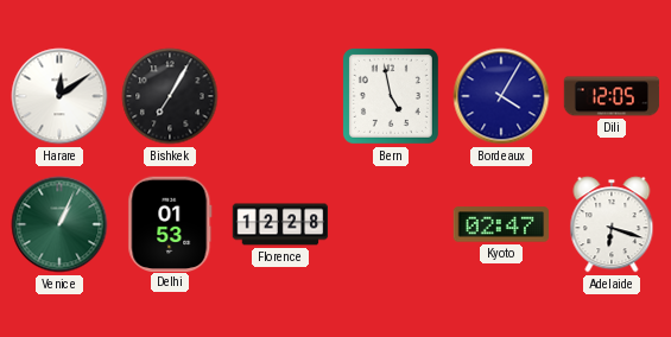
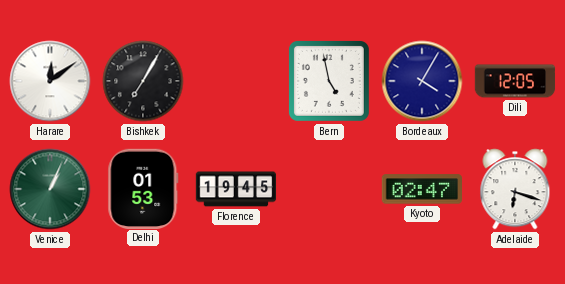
Florence: 12:28 -> 19:45
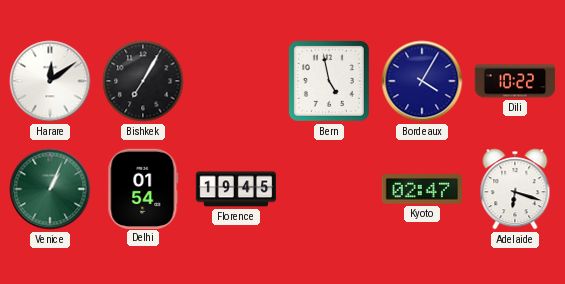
Dili: 12:05 -> 10:22
Delhi: 01:53 -> 01:54
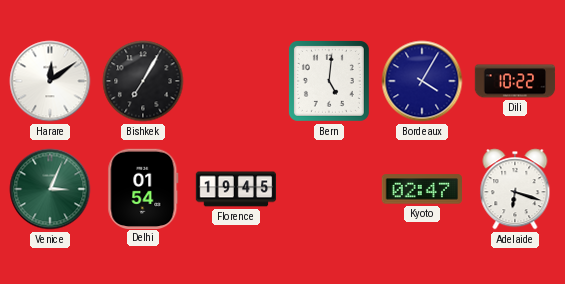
Bern: 4:58 -> 5:01
Venice: 1:04 -> 3:04
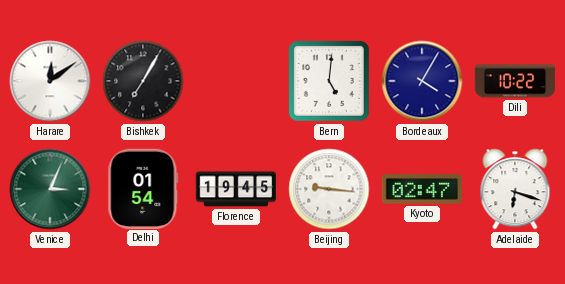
Beijing: none -> 9:16
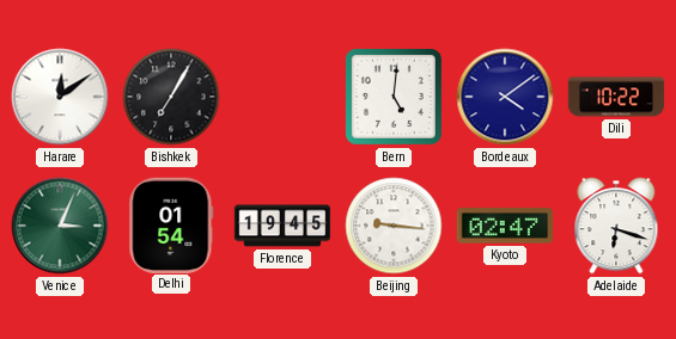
Bordeaux: 4:05 -> 4:09
